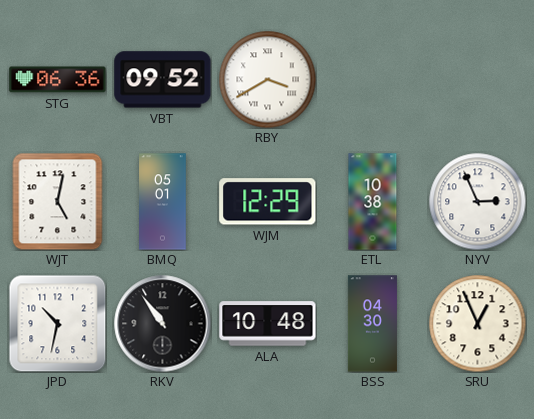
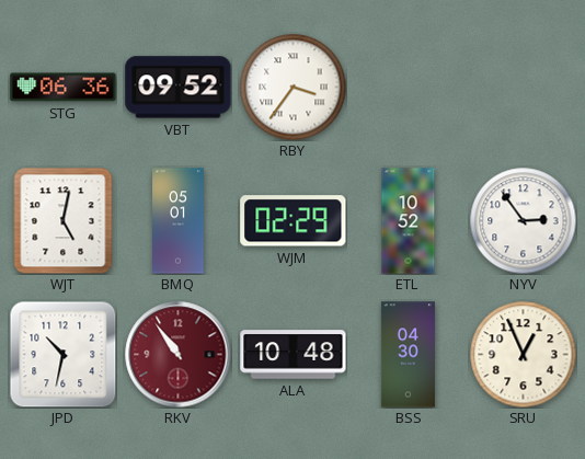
RBY: 3:40 -> 3:36
WJM: 12:29 -> 02:29
ETL: 10:38 -> 10:52
NYV: 2:56 -> 2:54
RKV dial: black -> burgundy
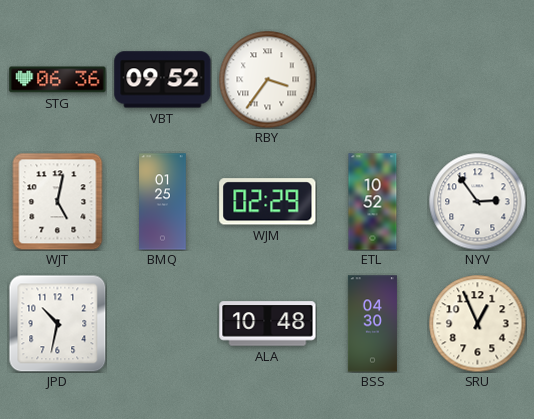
BMQ: 05:01 -> 01:25
RKV: 10:54 -> none
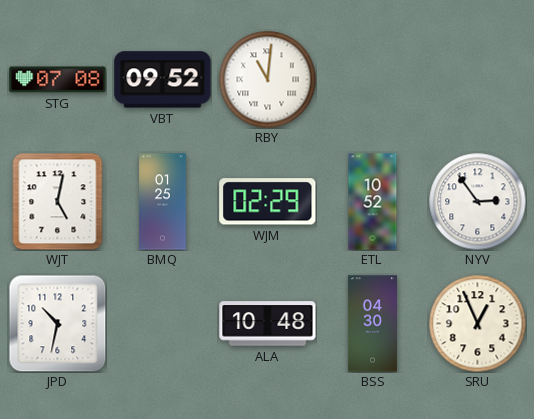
STG: 06:36 -> 07:08
RBY: 3:36 -> 11:01
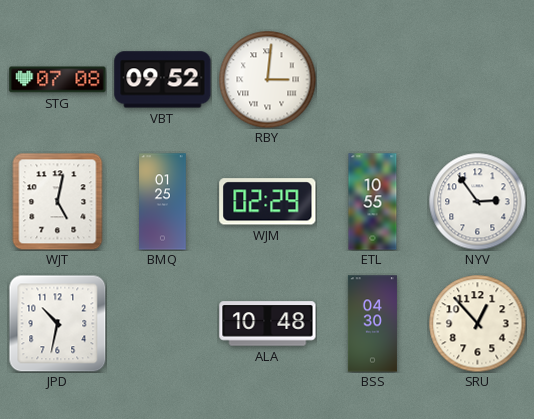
RBY: 11:01 -> 3:01
ETL: 10:52 -> 10:55
SRU: 12:56 -> 12:53
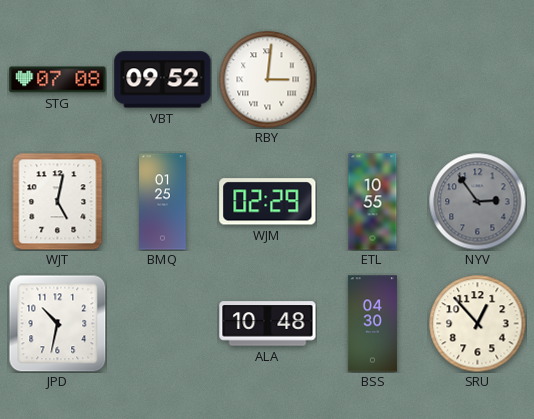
NYV dial: white -> grey
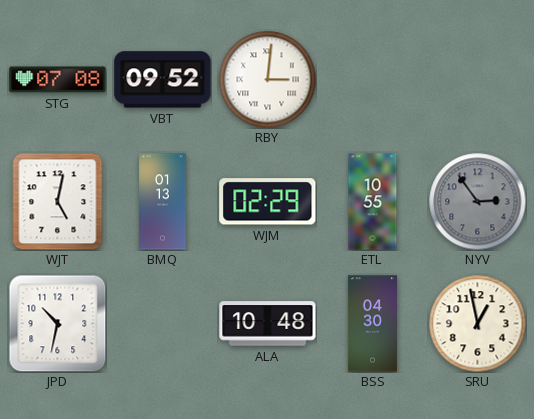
BMQ: 01:25 -> 01:13
SRU: 12:53 -> 12:58
